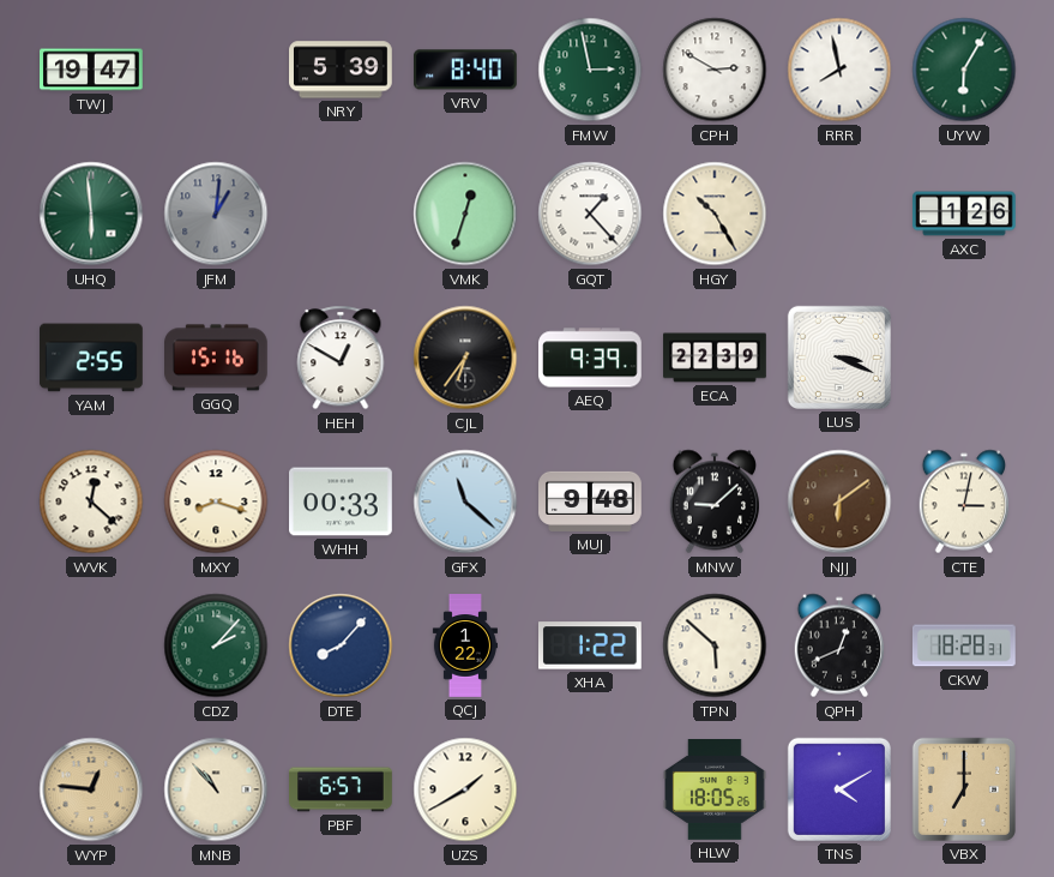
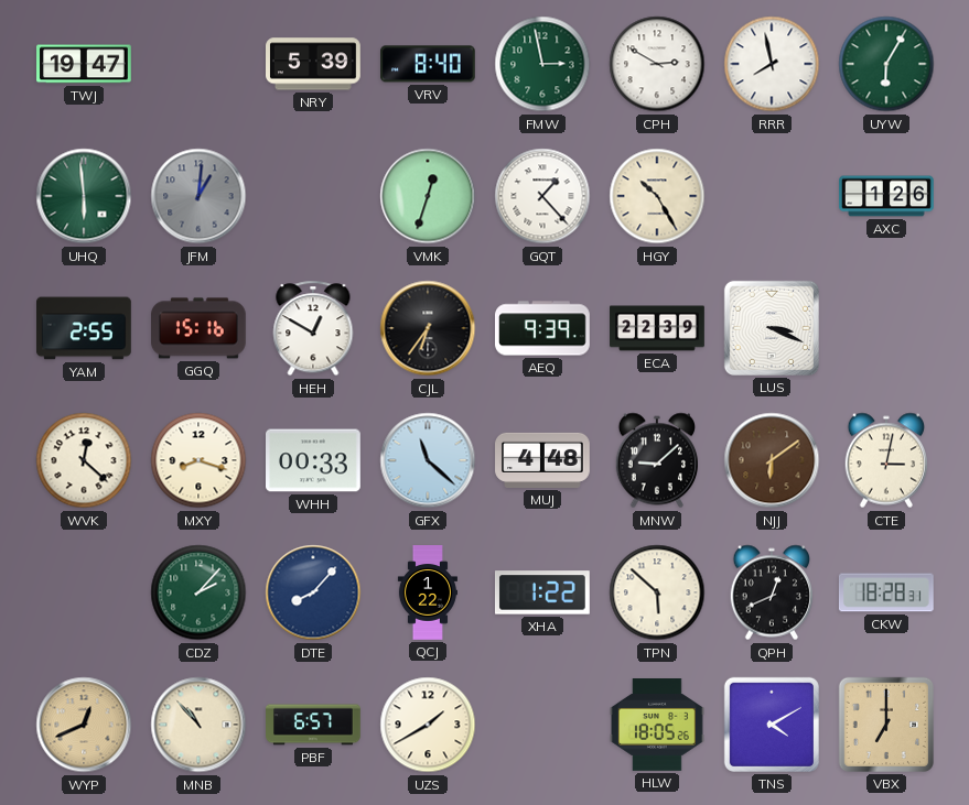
MUJ: 9:48 -> 4:48
WYP: 12:46 -> 12:41
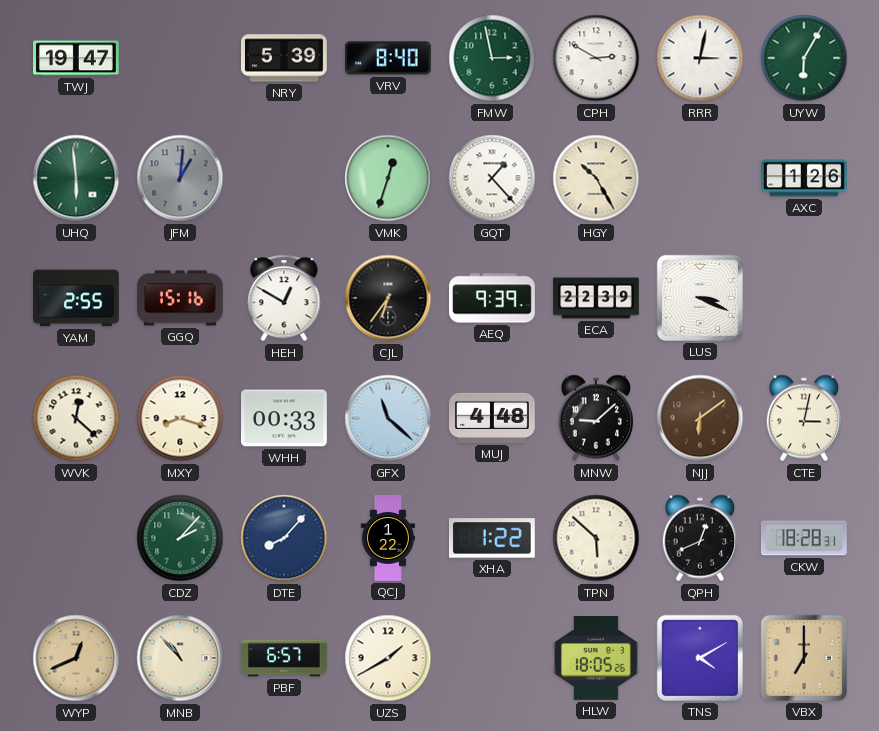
RRR: 7:58 -> 3:02
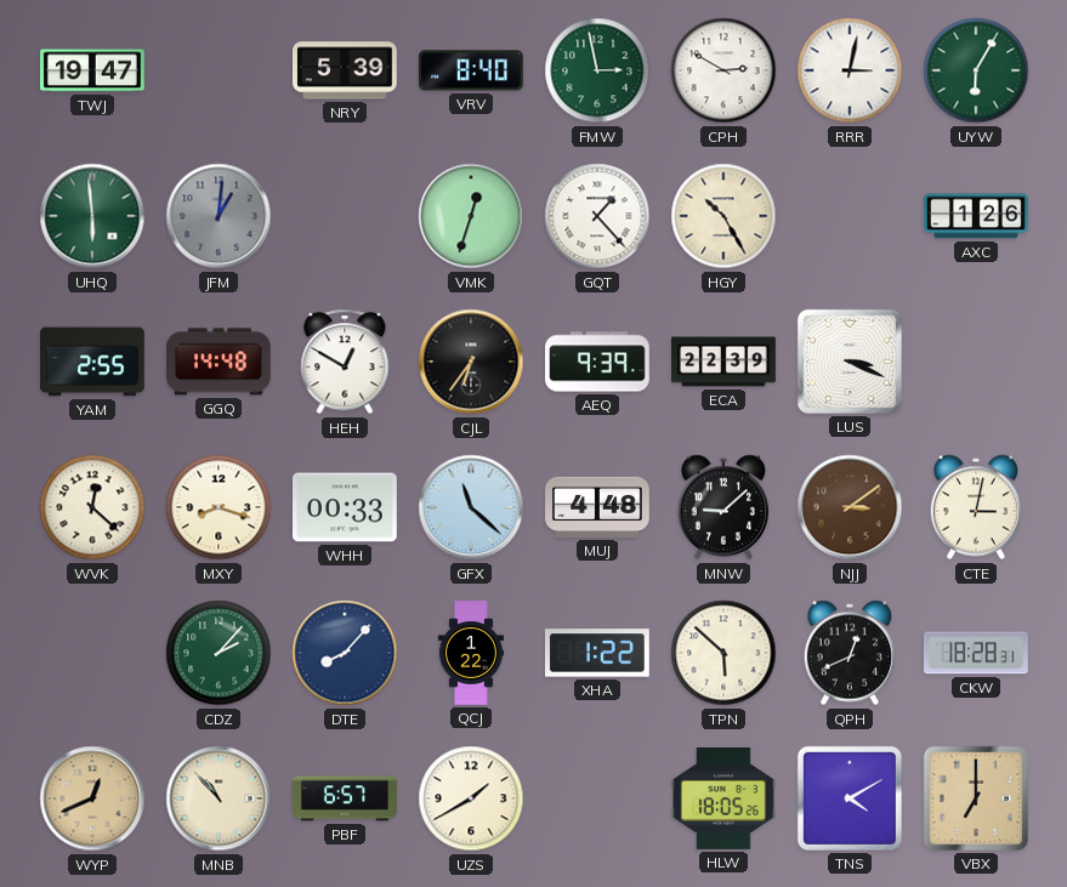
GGQ: 15:16 -> 14:48
NJJ: 6:09 -> 3:09
